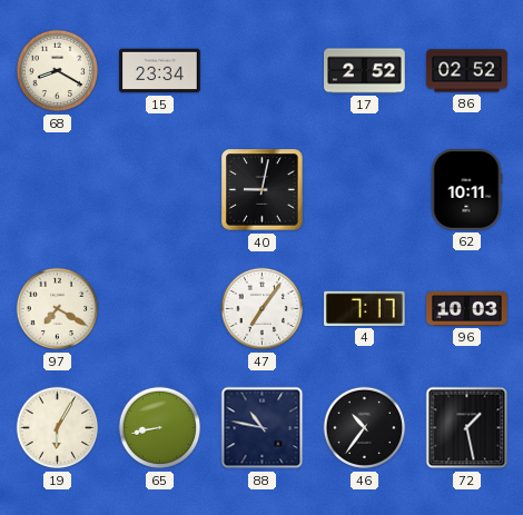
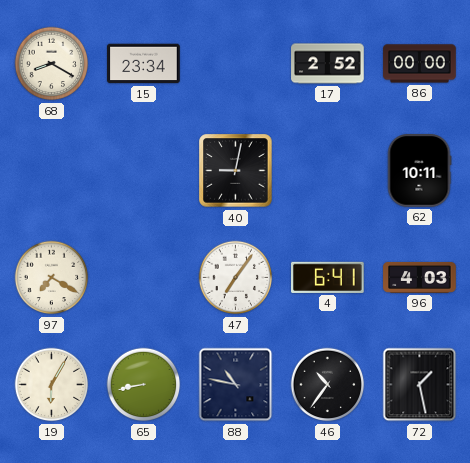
86: 02:52 -> 00:00
4: 7:17 -> 6:41
96: 10:03 -> 4:03
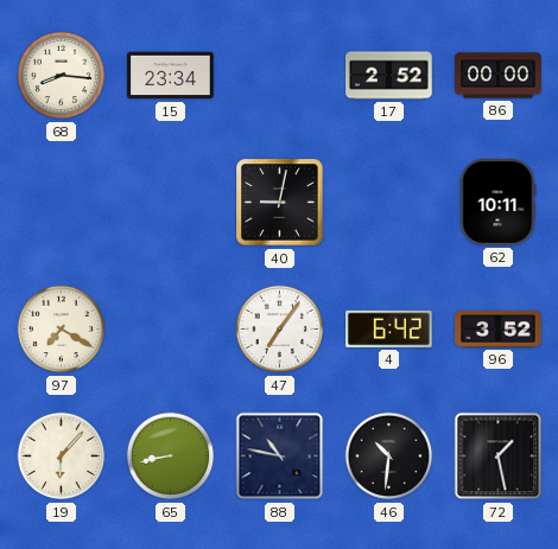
68: 8:20 -> 8:16
4: 6:41 -> 6:42
96: 4:03 -> 3:52
19: 6:05 -> 6:07
46: 10:36 -> 10:31
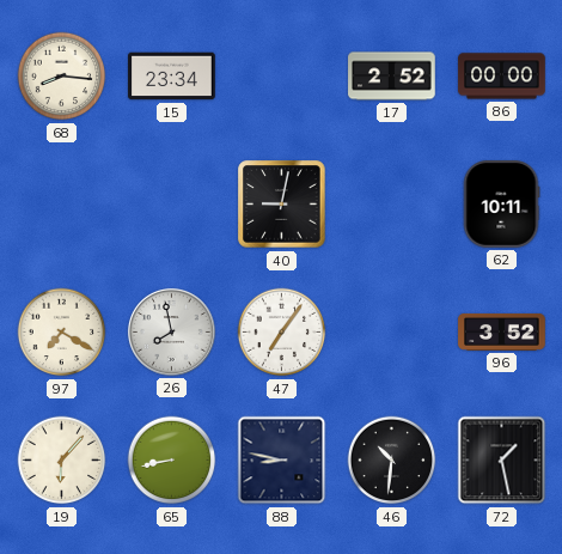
26: none -> 7:58
4: 6:42 -> none
88: 10:47 -> 8:47
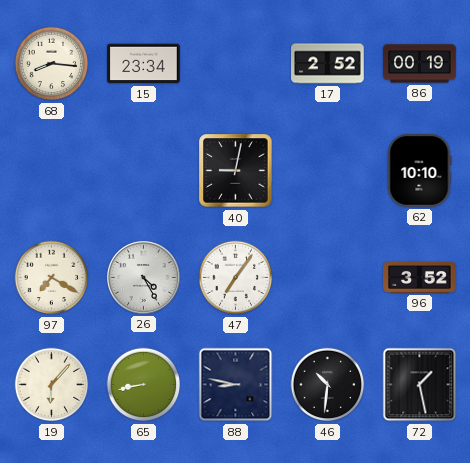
86: 00:00 -> 00:19
62: 10:11 -> 10:10
26: 7:58 -> 4:25
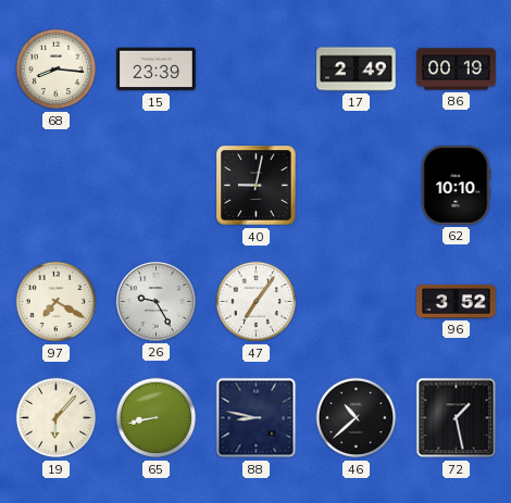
15: 23:34 -> 23:39
17: 2:52 -> 2:49
26: 4:25 -> 9:25
46: 10:31 -> 10:38
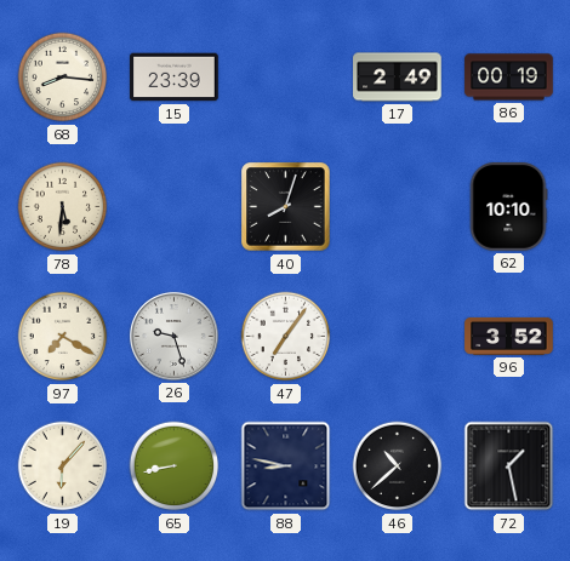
78: none -> 5:31
40: 9:02 -> 8:03
26: 9:25 -> 9:27
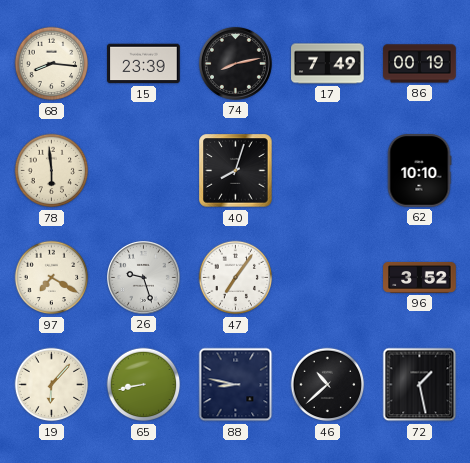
74: none -> 8:13
17: 2:49 -> 7:49
78: 5:31 -> 5:59
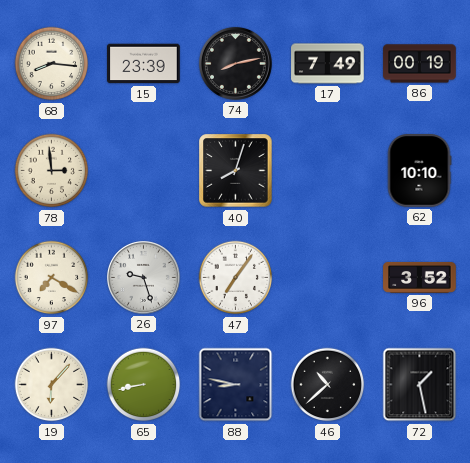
78: 5:59 -> 2:59
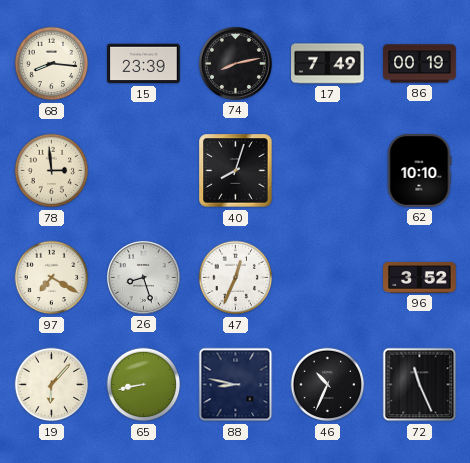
26: 9:27 -> 8:27
47: 7:06 -> 12:34
46: 10:38 -> 10:34
72: 1:28 -> 11:26
